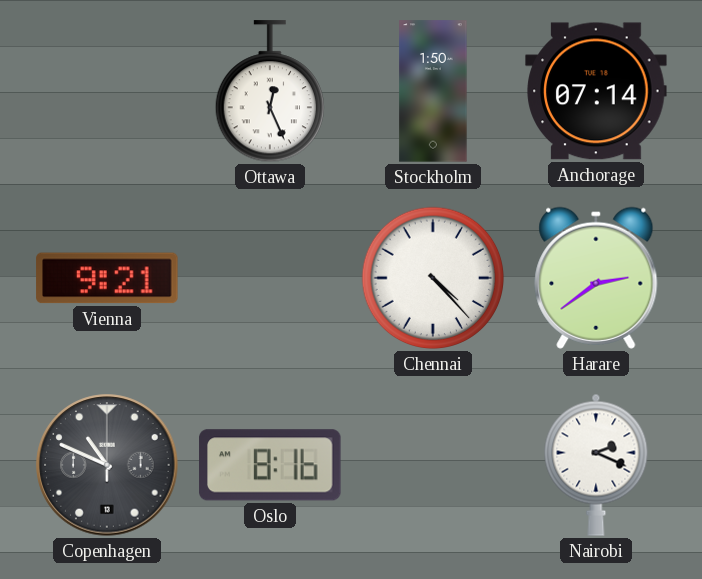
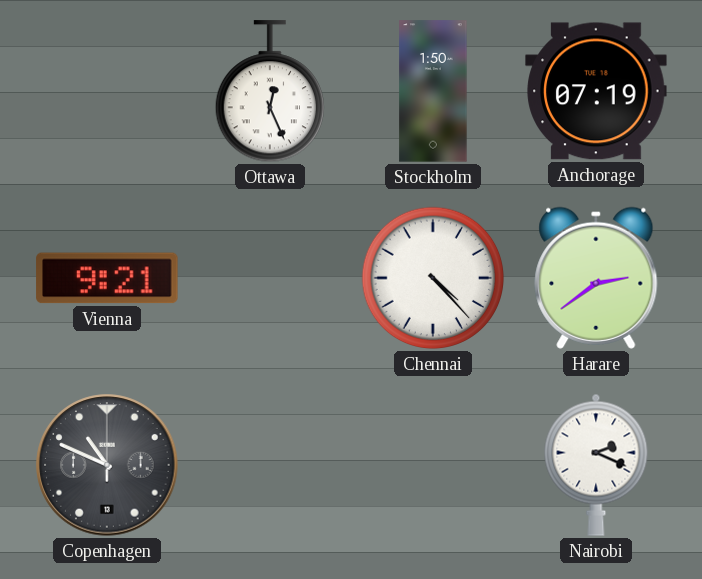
Anchorage: 07:14 -> 07:19
Oslo: 8:16 -> none
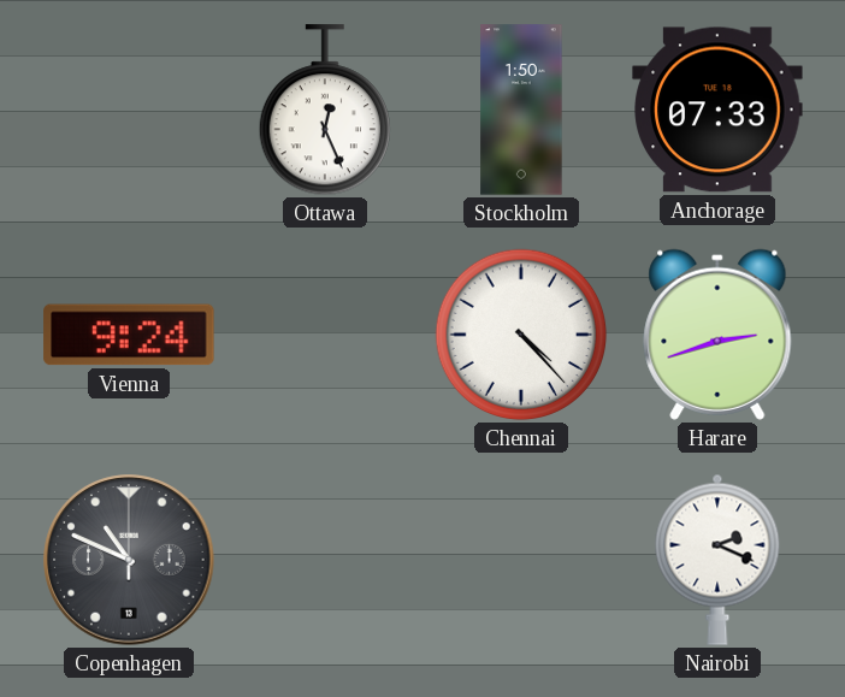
Anchorage: 07:19 -> 07:33
Vienna: 9:21 -> 9:24
Harare: 2:39 -> 2:42
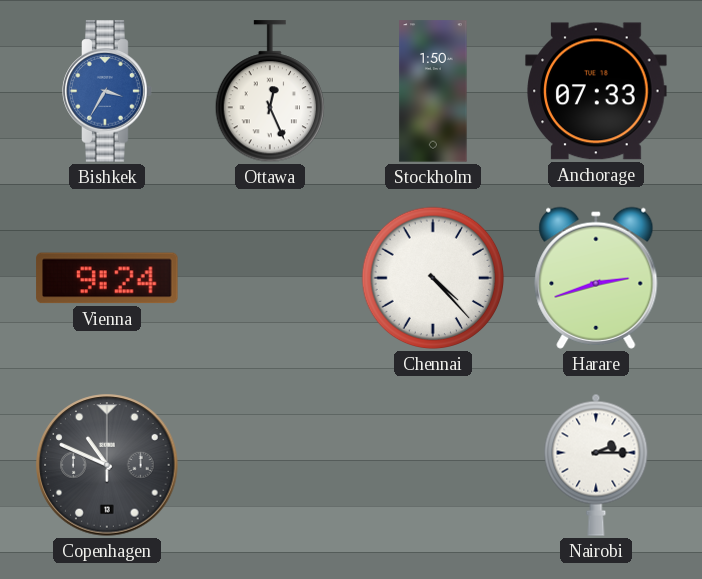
Bishkek: none -> 3:35
Nairobi: 2:19 -> 2:15
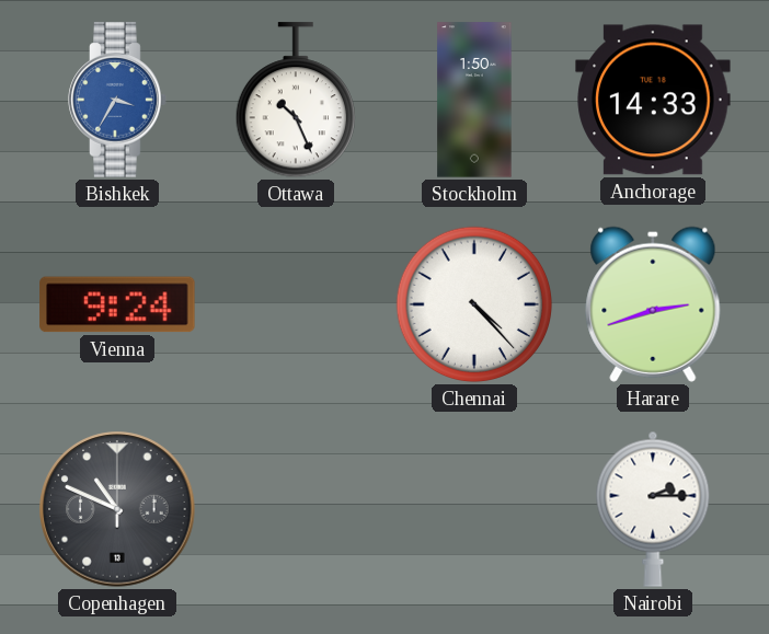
Ottawa: 12:26 -> 10:26
Anchorage: 07:33 -> 14:33
